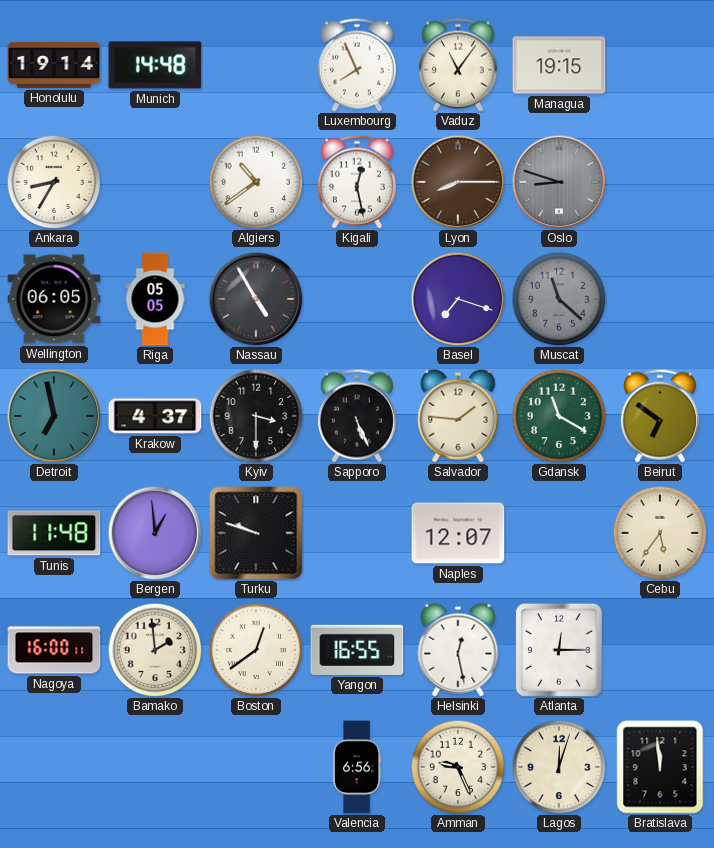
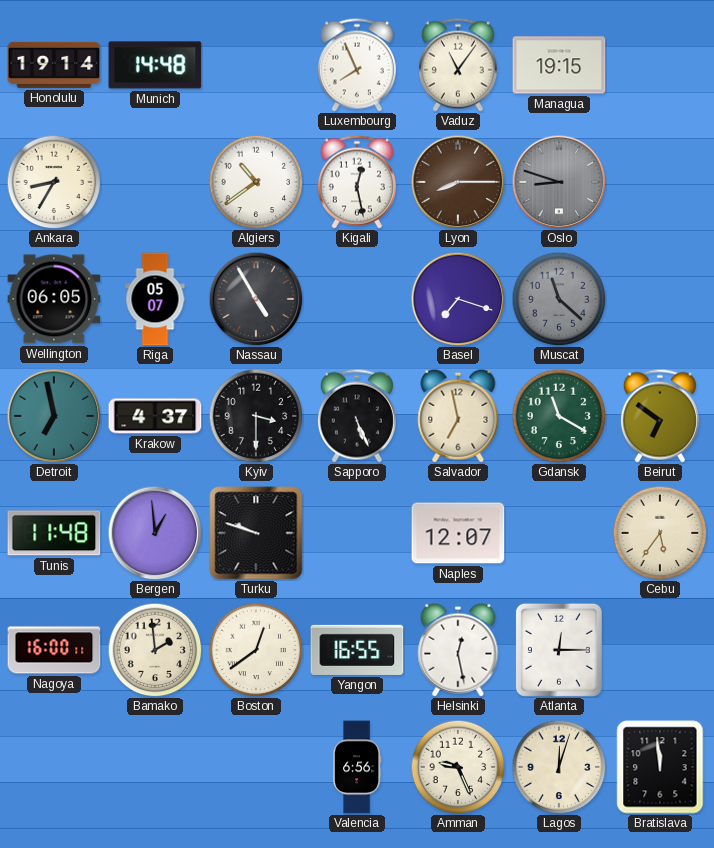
Riga: 05:05 -> 05:07
Salvador: 1:46 -> 6:58
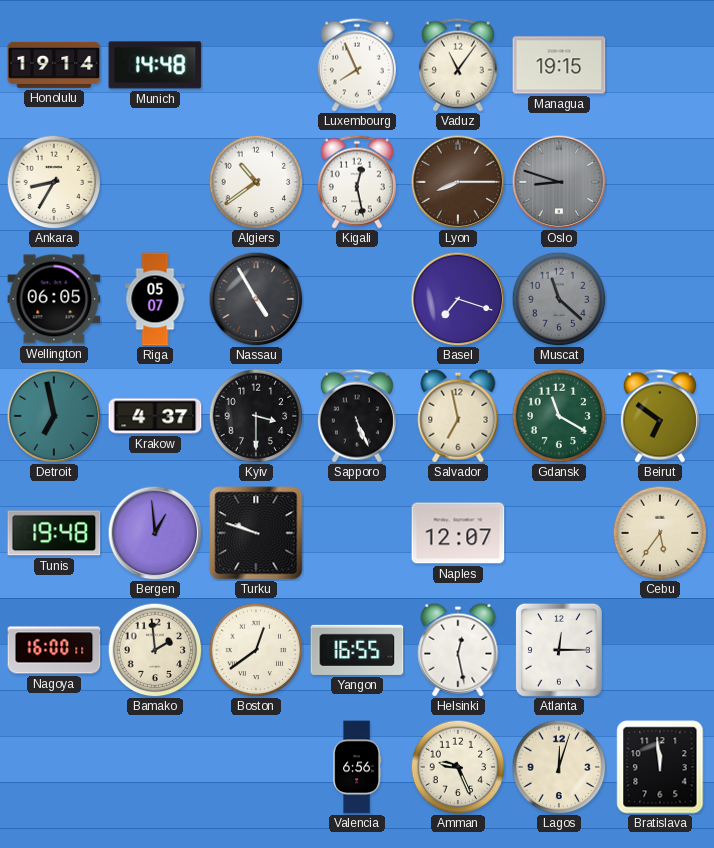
Tunis: 11:48 -> 19:48
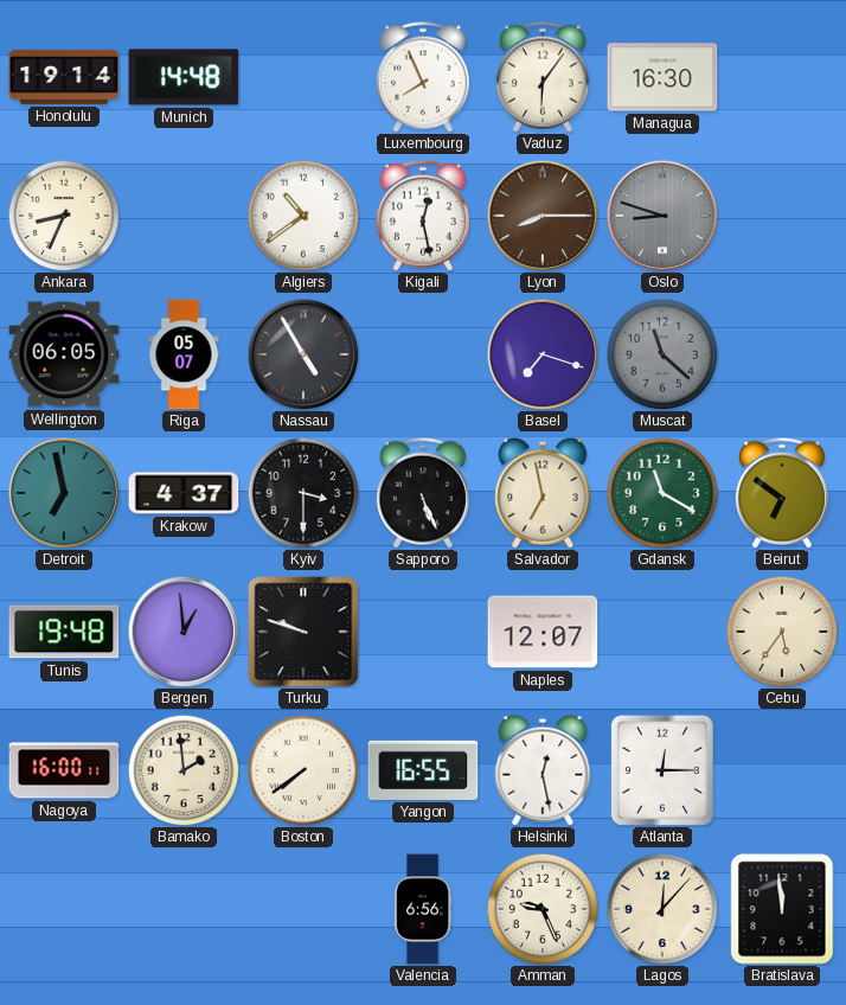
Vaduz: 11:06 -> 6:06
Managua: 19:15 -> 16:30
Ankara: 8:35 -> 8:34
Boston: 12:39 -> 7:39
Lagos: 12:03 -> 12:07
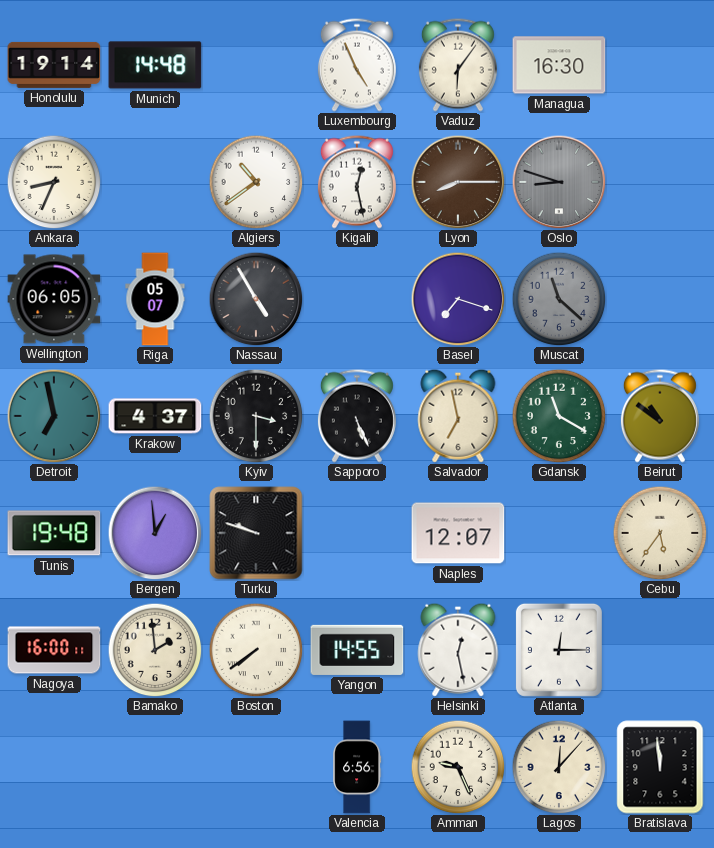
Luxembourg: 7:56 -> 4:56
Beirut: 6:51 -> 10:51
Yangon: 16:55 -> 14:55
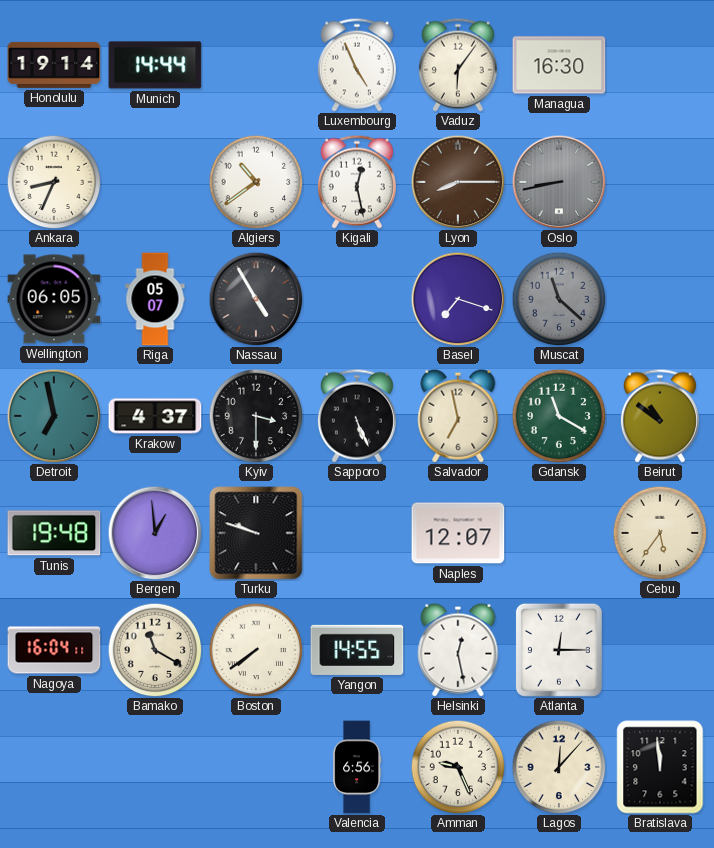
Munich: 14:48 -> 14:44
Oslo: 8:48 -> 8:43
Nagoya: 16:00 -> 16:04
Bamako: 1:59 -> 11:20
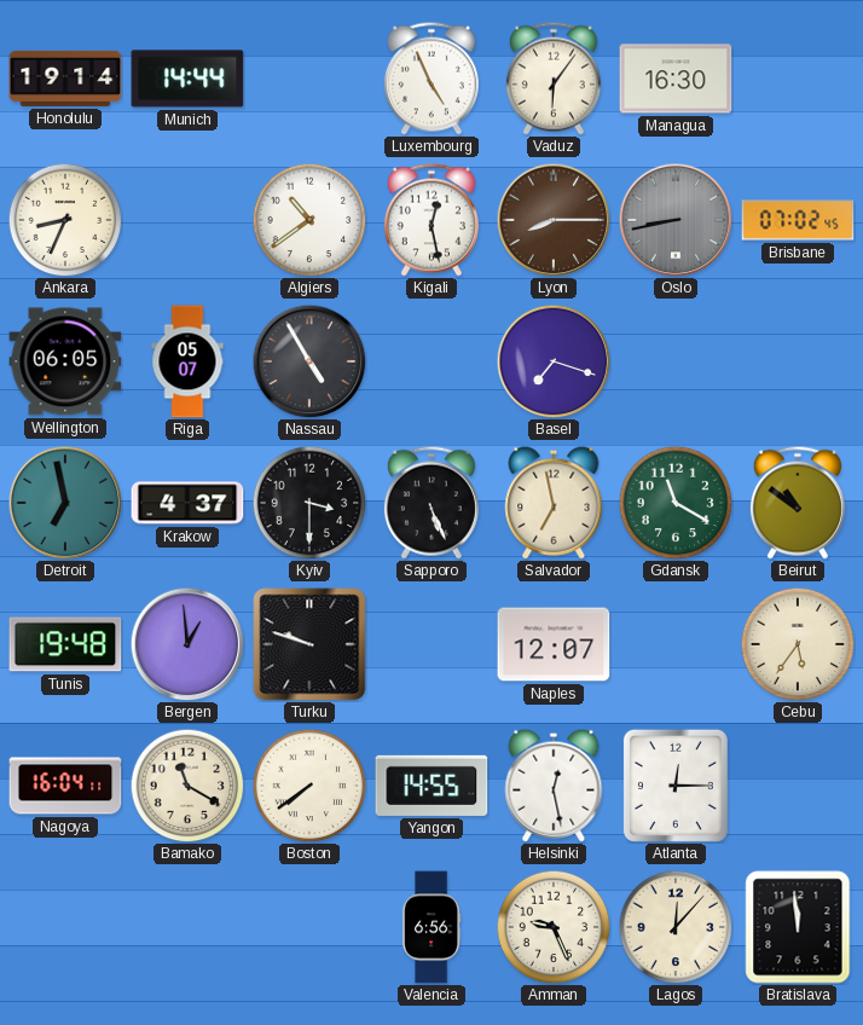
Brisbane: none -> 07:02
Muscat: 11:22 -> none
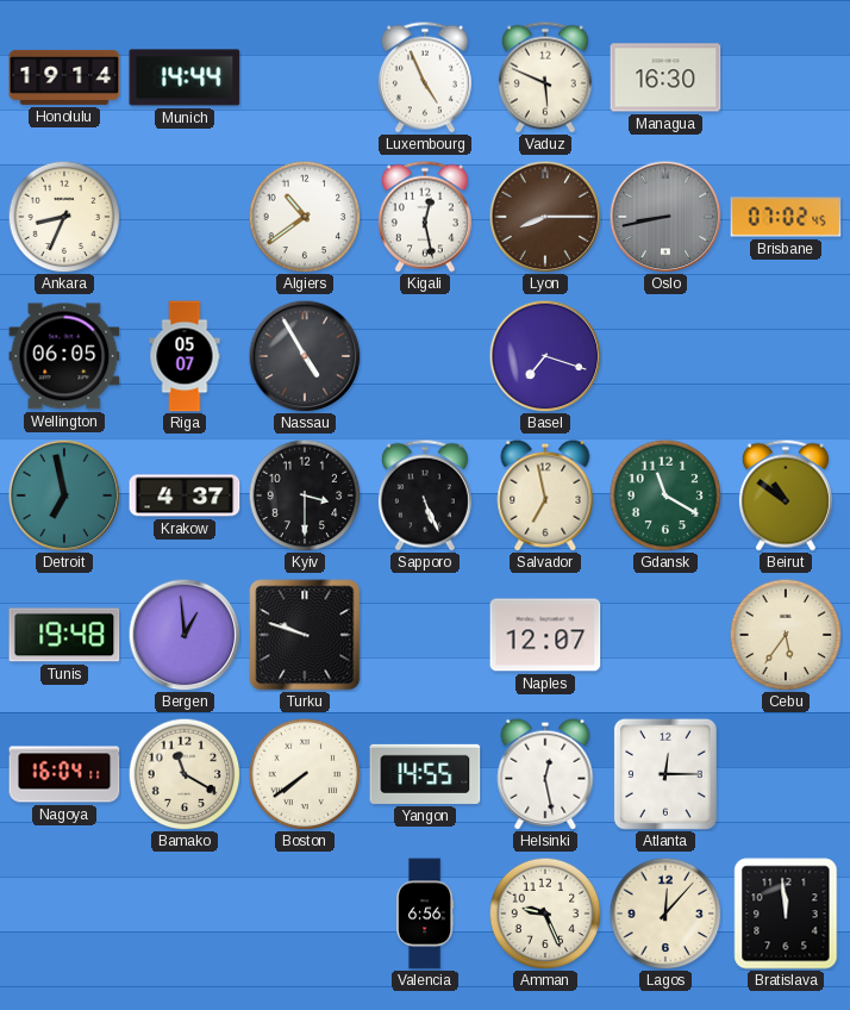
Vaduz: 6:06 -> 5:49
